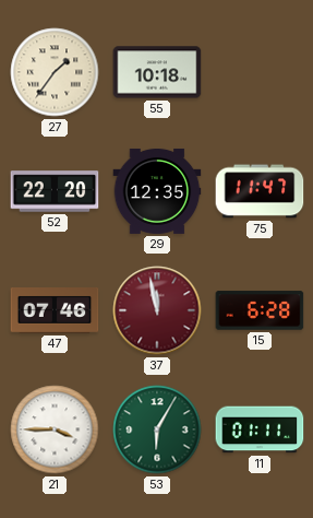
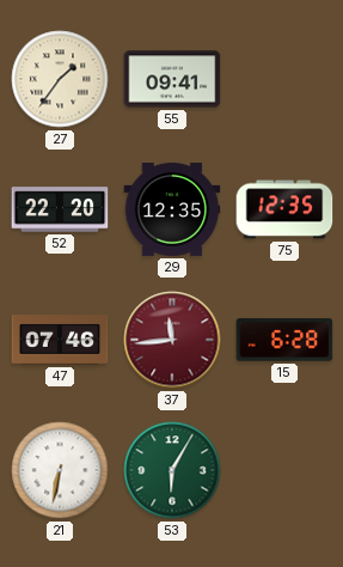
55: 10:18 -> 09:41
75: 11:47 -> 12:35
37: 11:58 -> 11:44
21: 3:45 -> 6:32
11: 01:11 -> none
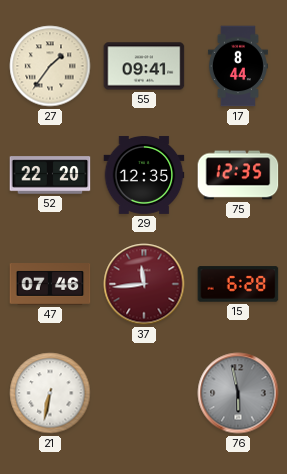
17: none -> 8:44
53: 6:05 -> none
76: none -> 5:58
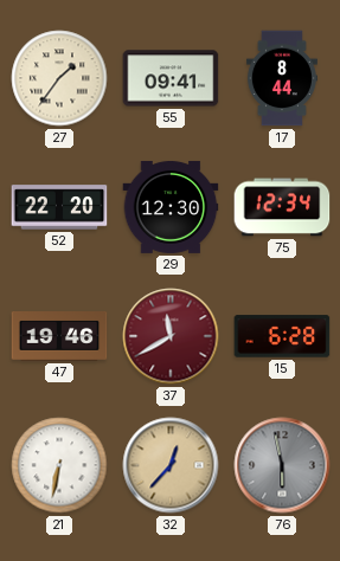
29: 12:35 -> 12:30
75: 12:35 -> 12:34
47: 07:46 -> 19:46
37: 11:44 -> 11:40
32: none -> 12:37
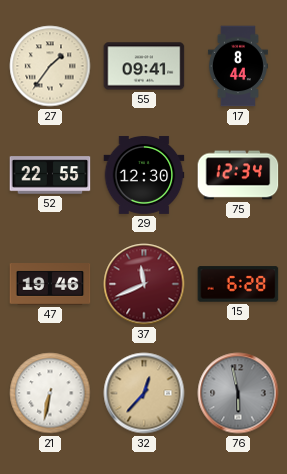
52: 22:20 -> 22:55
37: 11:40 -> 11:41
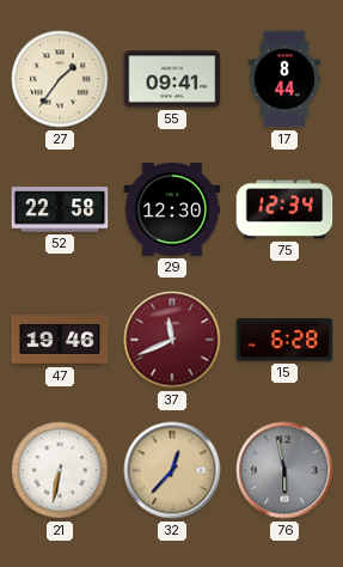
52: 22:55 -> 22:58
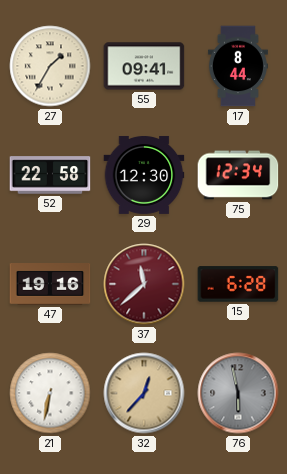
27: 1:36 -> 1:35
47: 19:46 -> 19:16
37: 11:41 -> 11:38
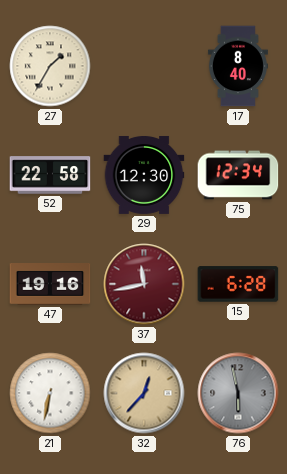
55: 09:41 -> none
17: 8:44 -> 8:40
37: 11:38 -> 11:43
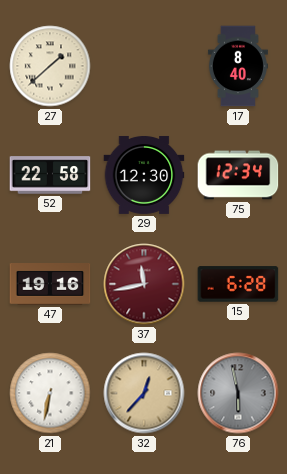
27: 1:35 -> 1:38
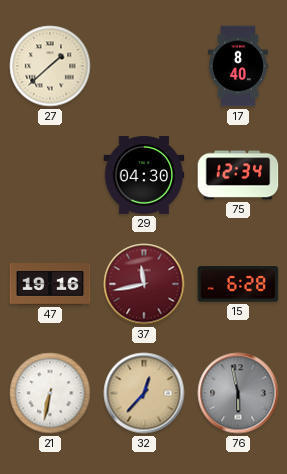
52: 22:58 -> none
29: 12:30 -> 04:30
